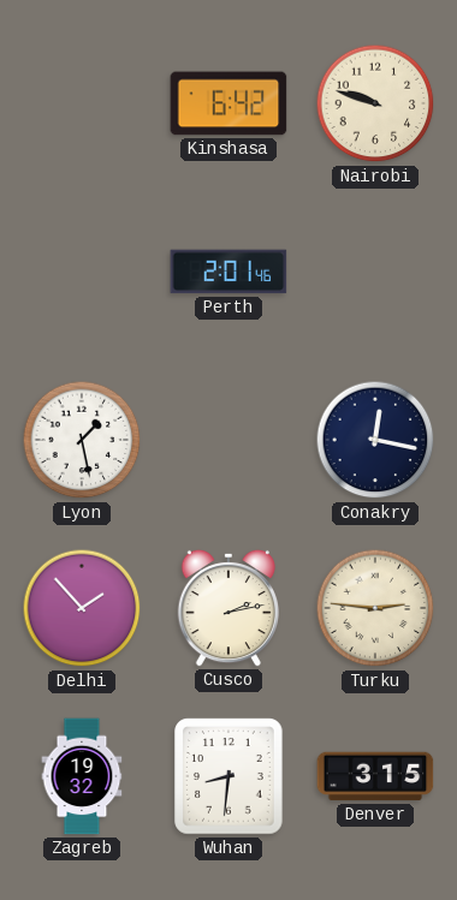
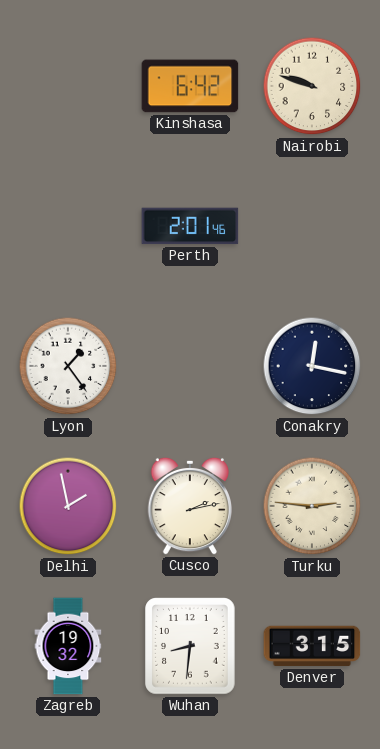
Lyon: 1:28 -> 1:24
Delhi: 1:53 -> 1:58
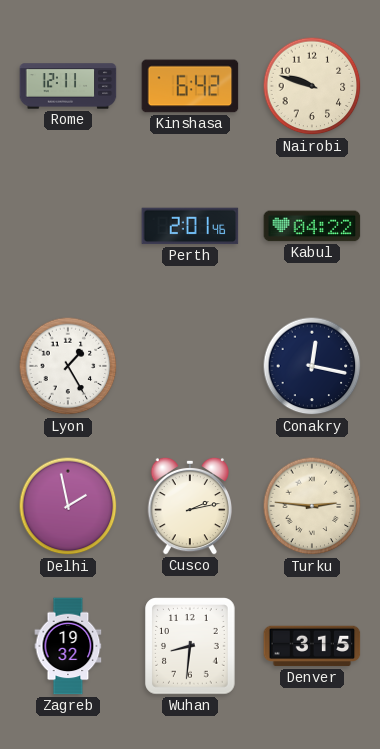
Rome: none -> 12:11
Kabul: none -> 04:22
Lyon: 1:24 -> 1:25
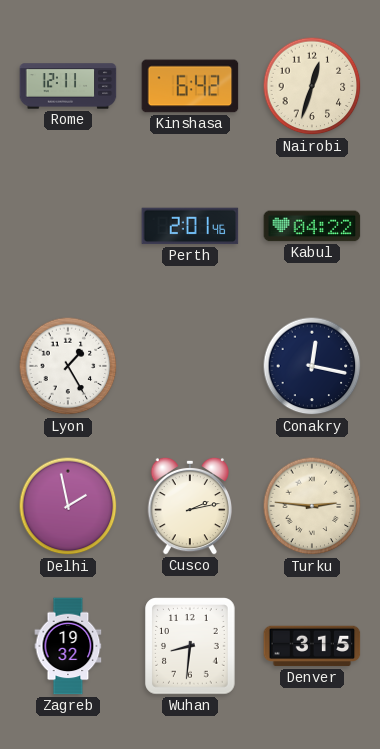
Nairobi: 9:48 -> 12:33
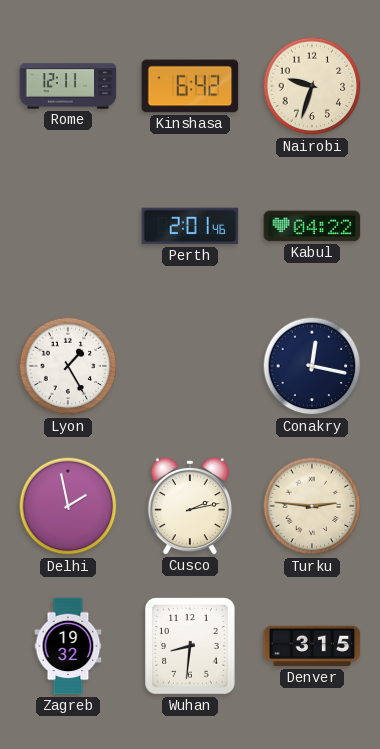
Nairobi: 12:33 -> 9:33
